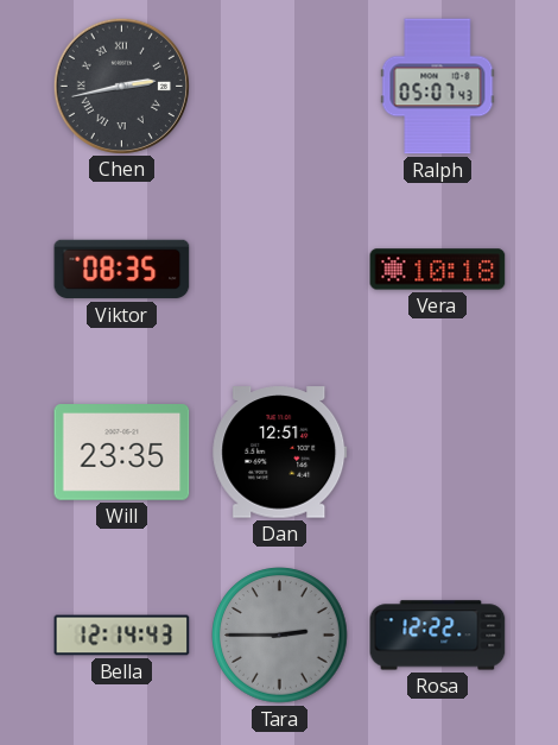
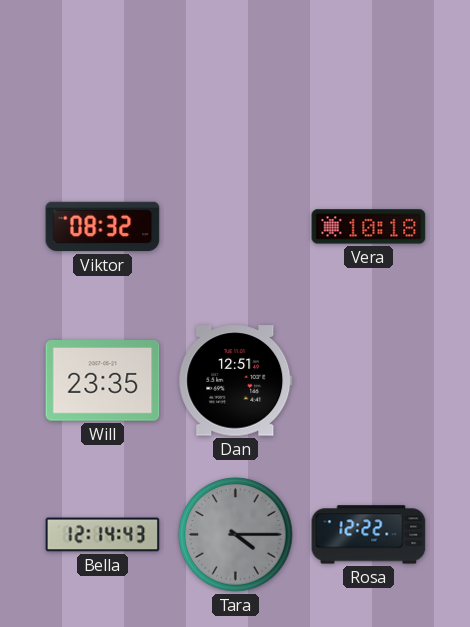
Chen: 2:43 -> none
Ralph: 05:07 -> none
Viktor: 08:35 -> 08:32
Tara: 2:45 -> 4:15
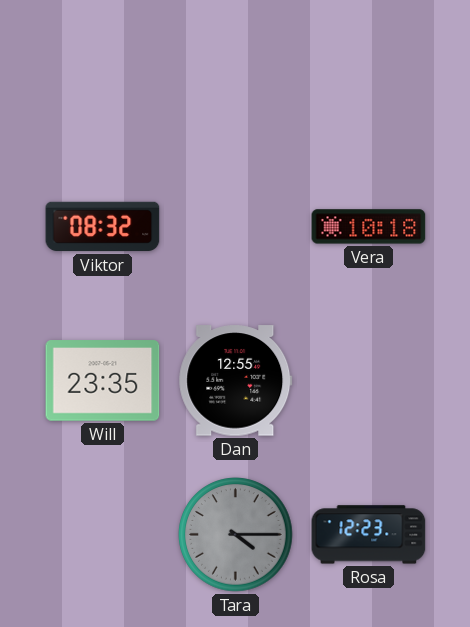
Dan: 12:51 -> 12:55
Bella: 12:14 -> none
Rosa: 12:22 -> 12:23
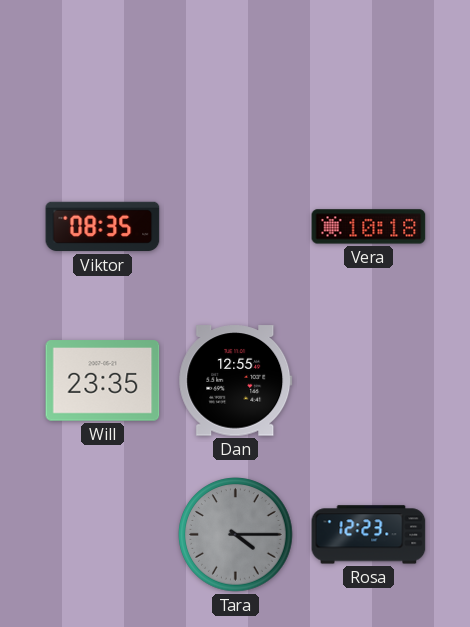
Viktor: 08:32 -> 08:35
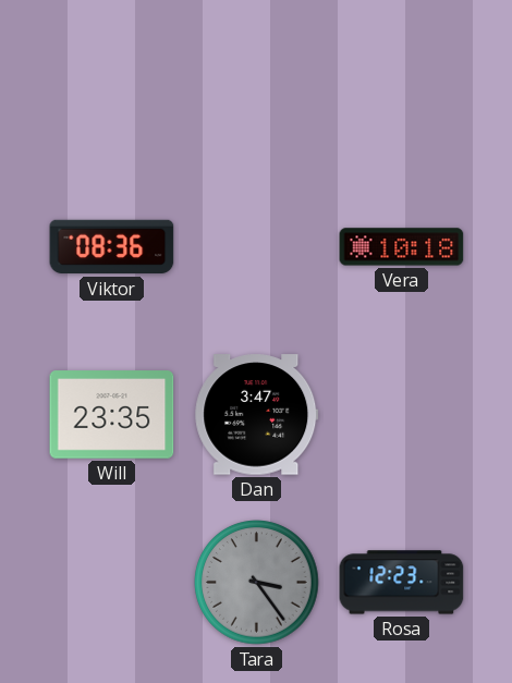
Viktor: 08:35 -> 08:36
Dan: 12:55 -> 3:47
Tara: 4:15 -> 3:24
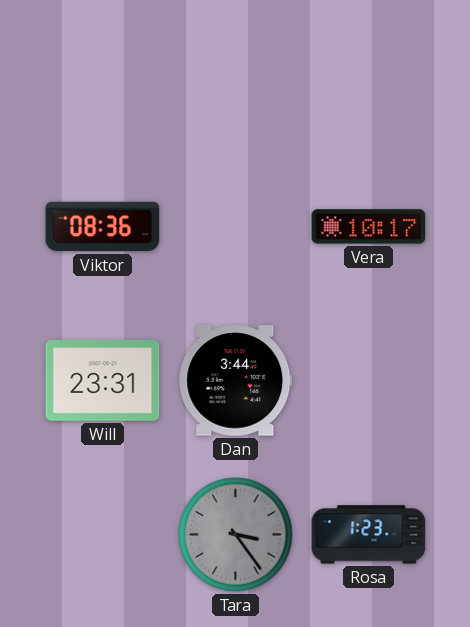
Vera: 10:18 -> 10:17
Will: 23:35 -> 23:31
Dan: 3:47 -> 3:44
Rosa: 12:23 -> 1:23
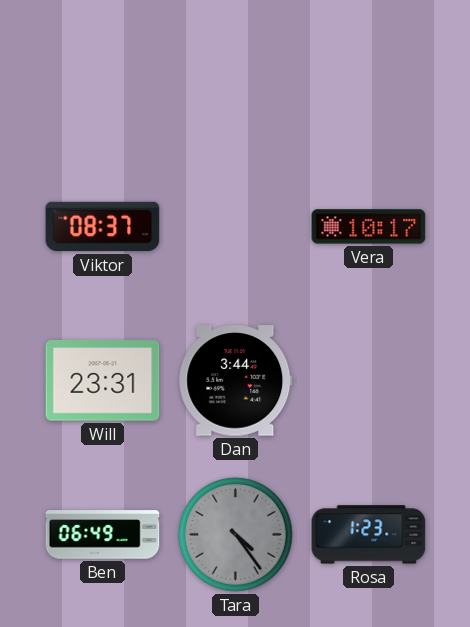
Viktor: 08:36 -> 08:37
Ben: none -> 06:49
Tara: 3:24 -> 4:24
